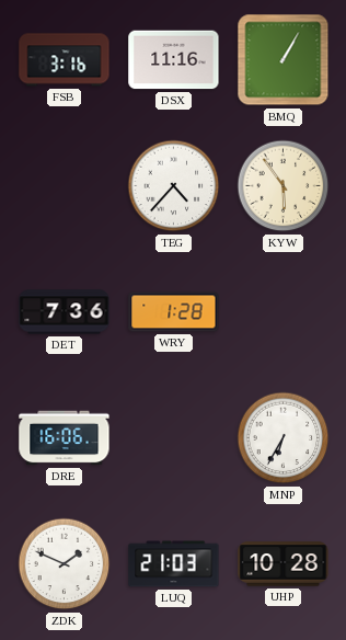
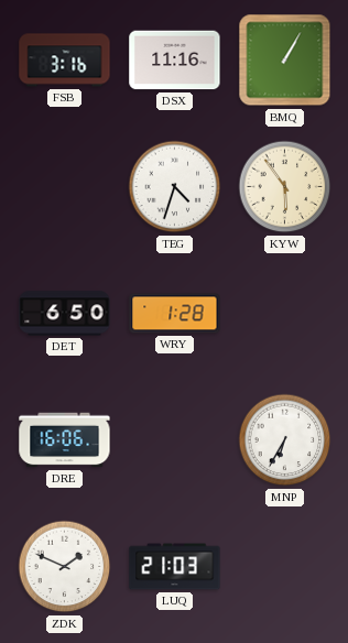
TEG: 4:37 -> 4:33
DET: 7:36 -> 6:50
UHP: 10:28 -> none
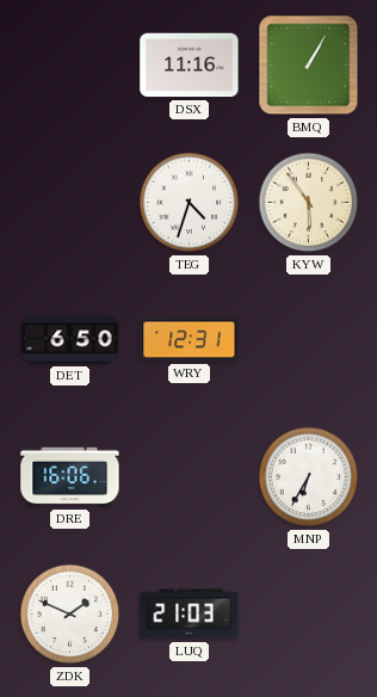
FSB: 3:16 -> none
WRY: 1:28 -> 12:31
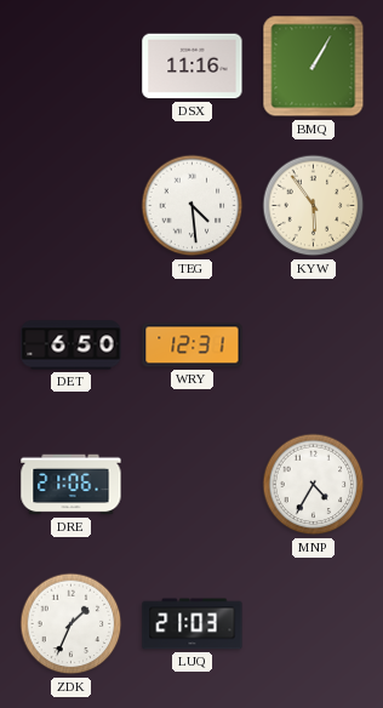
TEG: 4:33 -> 4:29
DRE: 16:06 -> 21:06
MNP: 6:35 -> 4:35
ZDK: 1:49 -> 1:34
